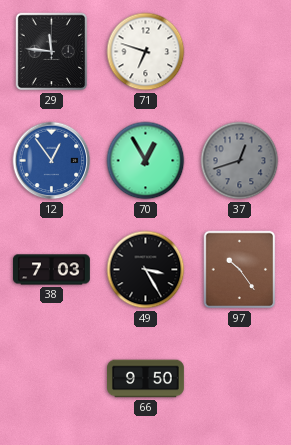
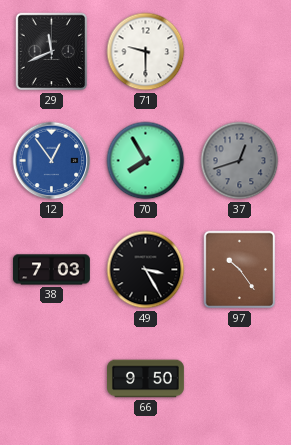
29: 11:46 -> 11:41
71: 6:48 -> 9:30
70: 12:55 -> 7:55
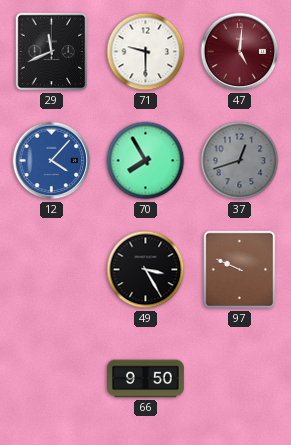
47: none -> 5:01
12: 12:54 -> 4:07
38: 7:03 -> none
97: 10:24 -> 9:49
